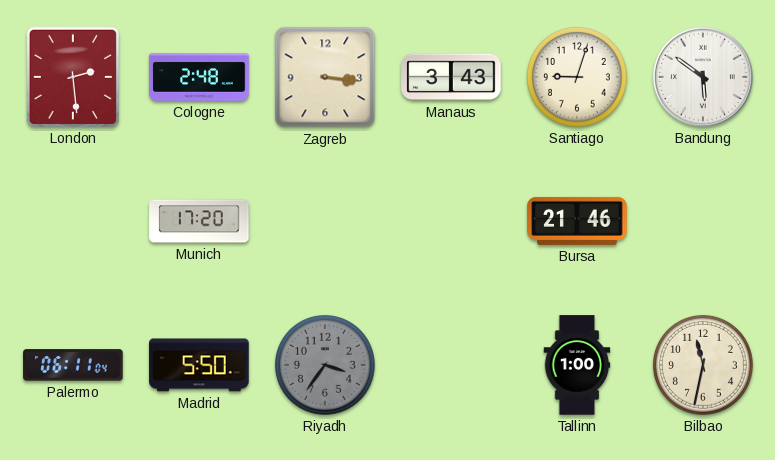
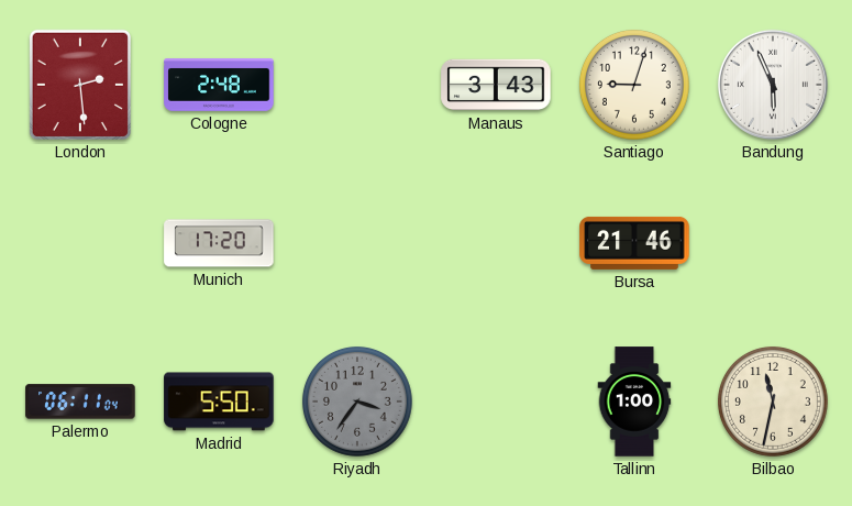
Zagreb: 3:16 -> none
Bandung: 5:51 -> 5:56
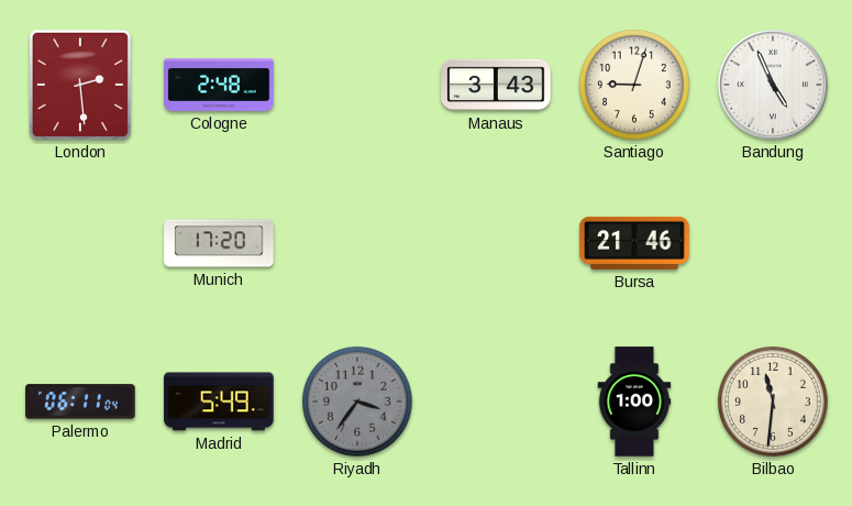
Bandung: 5:56 -> 4:56
Madrid: 5:50 -> 5:49
Bilbao: 11:32 -> 11:31
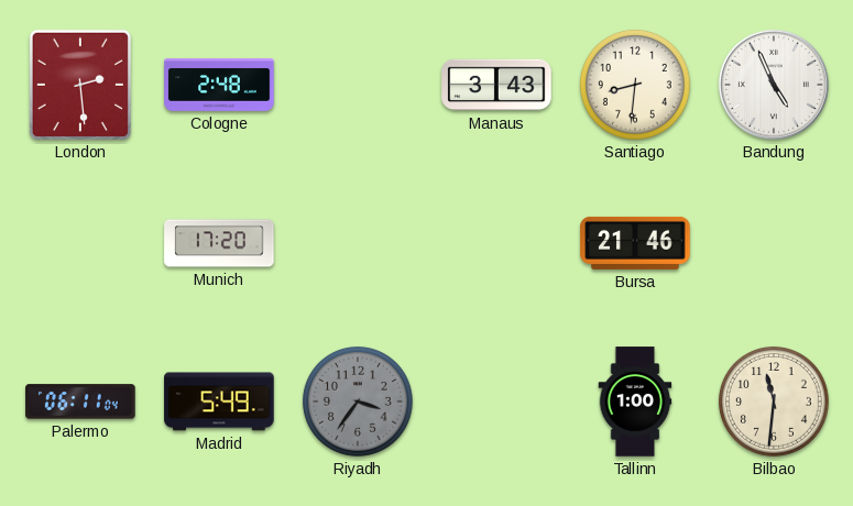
Santiago: 9:03 -> 8:31
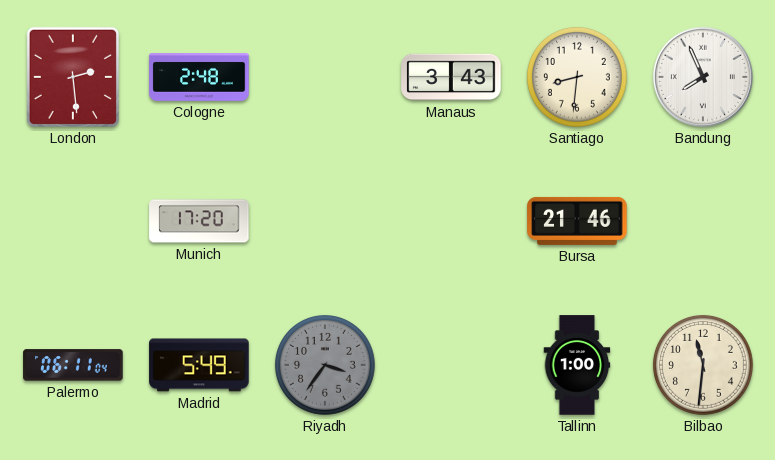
Bandung: 4:56 -> 7:56
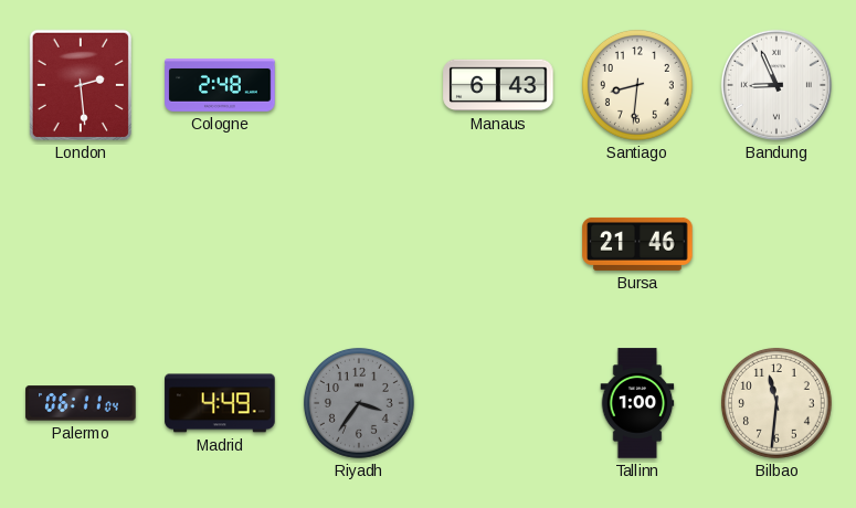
Manaus: 3:43 -> 6:43
Bandung: 7:56 -> 8:56
Munich: 17:20 -> none
Madrid: 5:49 -> 4:49
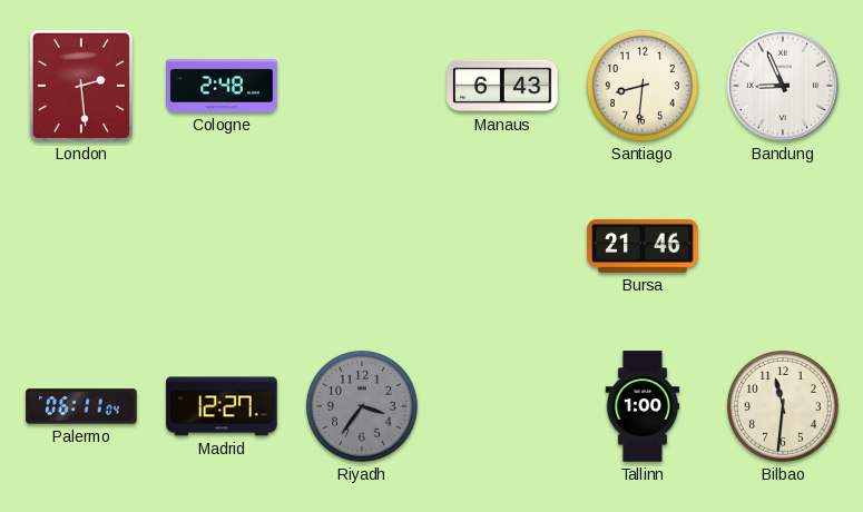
Madrid: 4:49 -> 12:27
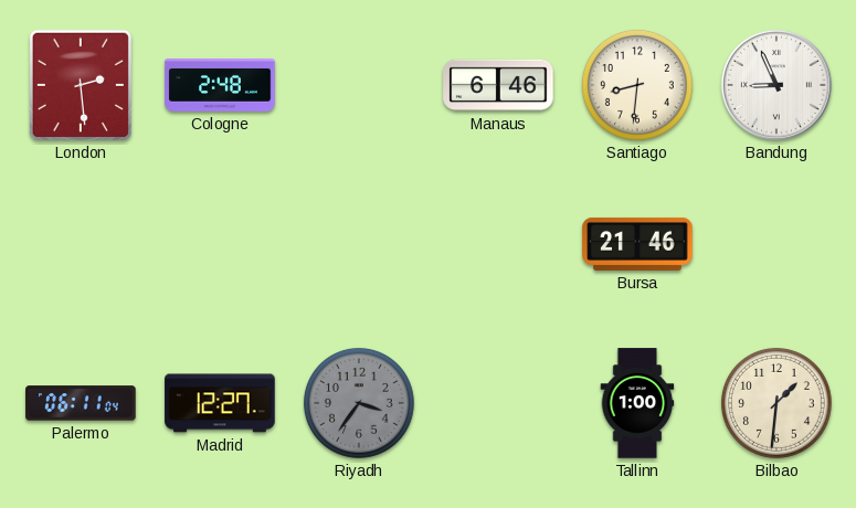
Manaus: 6:43 -> 6:46
Bilbao: 11:31 -> 1:31
